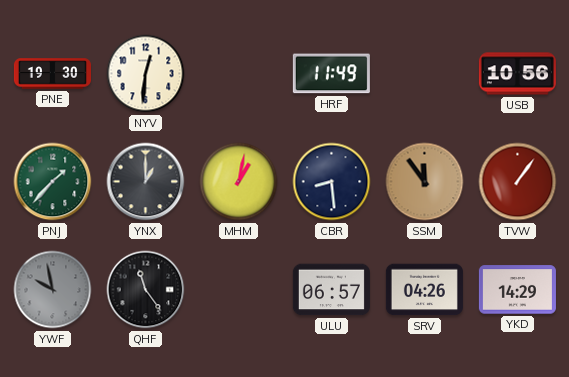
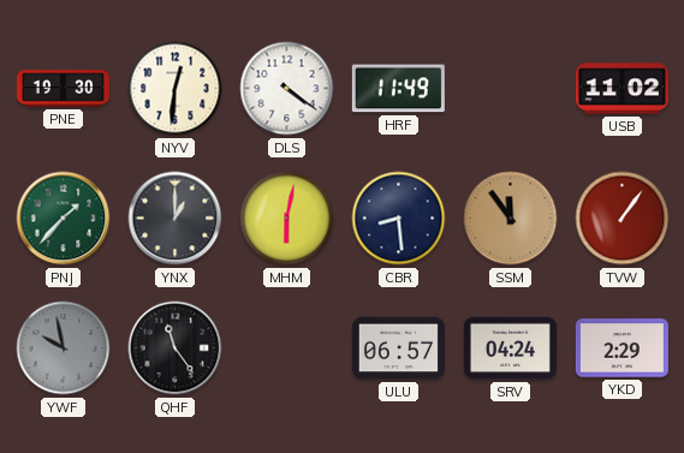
DLS: none -> 4:21
USB: 10:56 -> 11:02
MHM: 1:02 -> 6:02
SRV: 04:26 -> 04:24
YKD: 14:29 -> 2:29
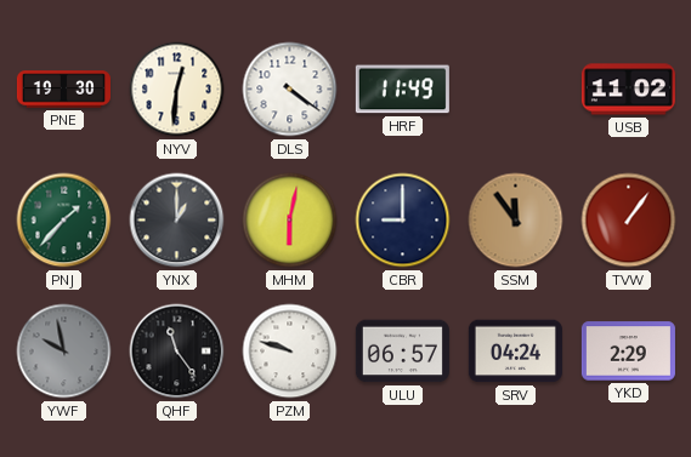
CBR: 8:29 -> 9:00
PZM: none -> 9:48
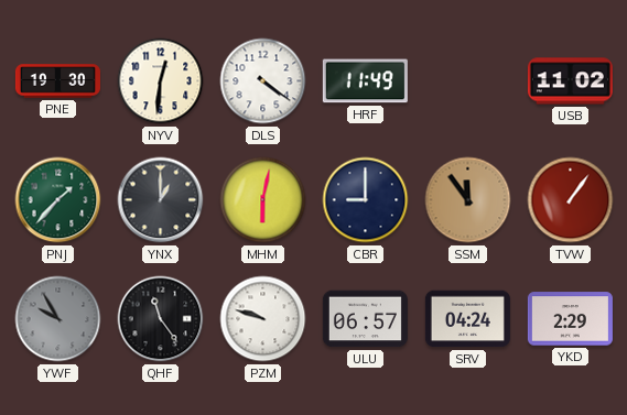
YWF: 9:58 -> 9:55
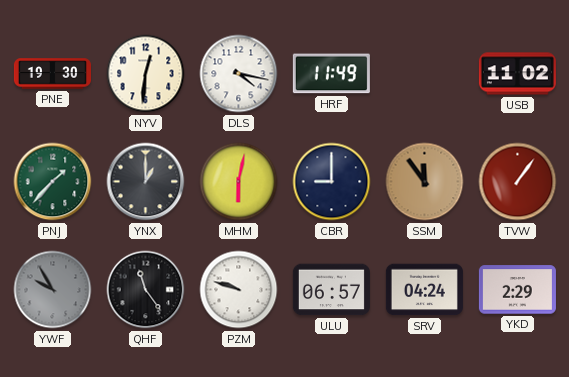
DLS: 4:21 -> 4:17
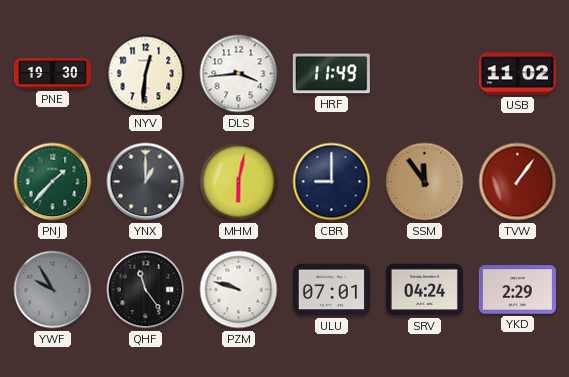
DLS: 4:17 -> 3:44
ULU: 06:57 -> 07:01
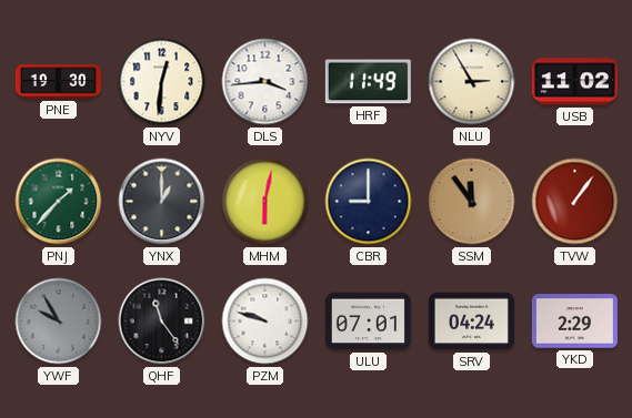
NLU: none -> 2:55
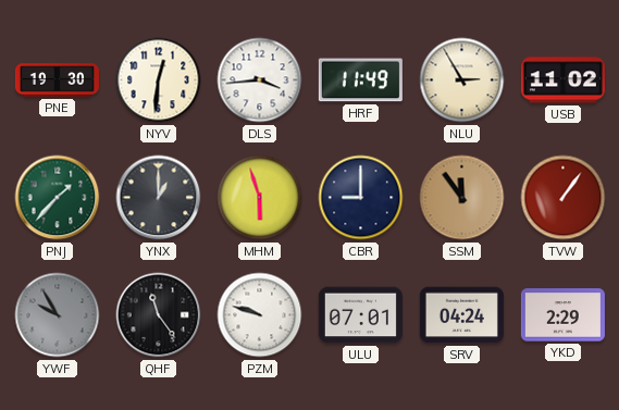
MHM: 6:02 -> 5:57
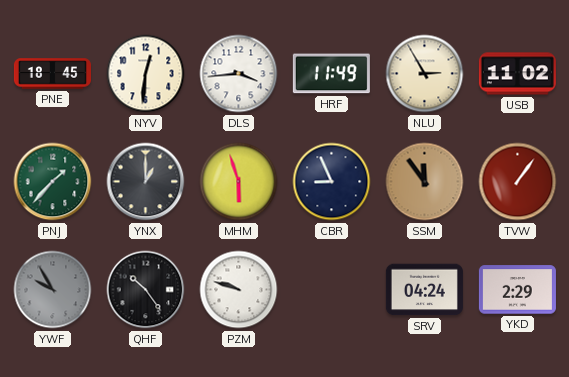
PNE: 19:30 -> 18:45
CBR: 9:00 -> 8:56
QHF: 11:24 -> 10:24
ULU: 07:01 -> none
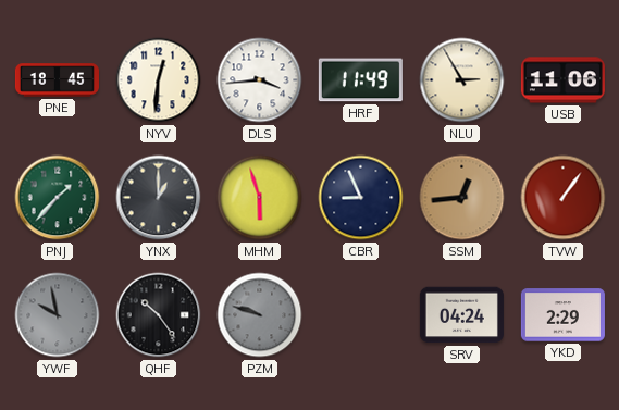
USB: 11:02 -> 11:06
SSM: 11:54 -> 12:44
YWF: 9:55 -> 9:58
PZM dial: white -> grey
